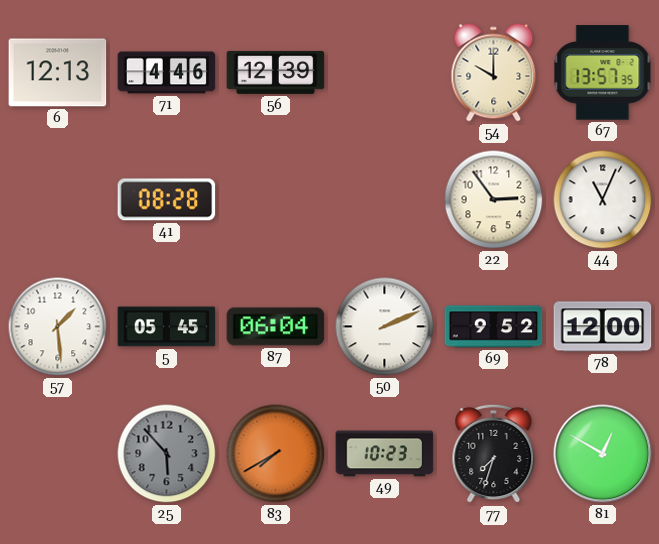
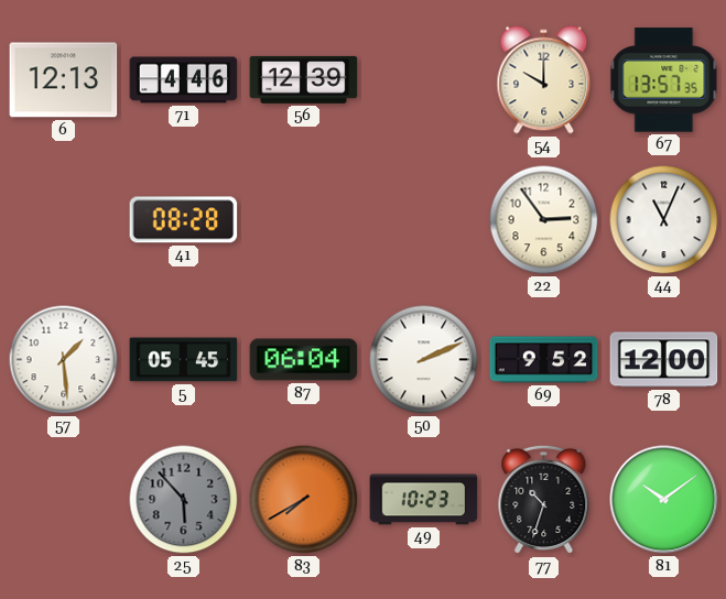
77: 7:33 -> 10:33
81: 12:50 -> 10:09
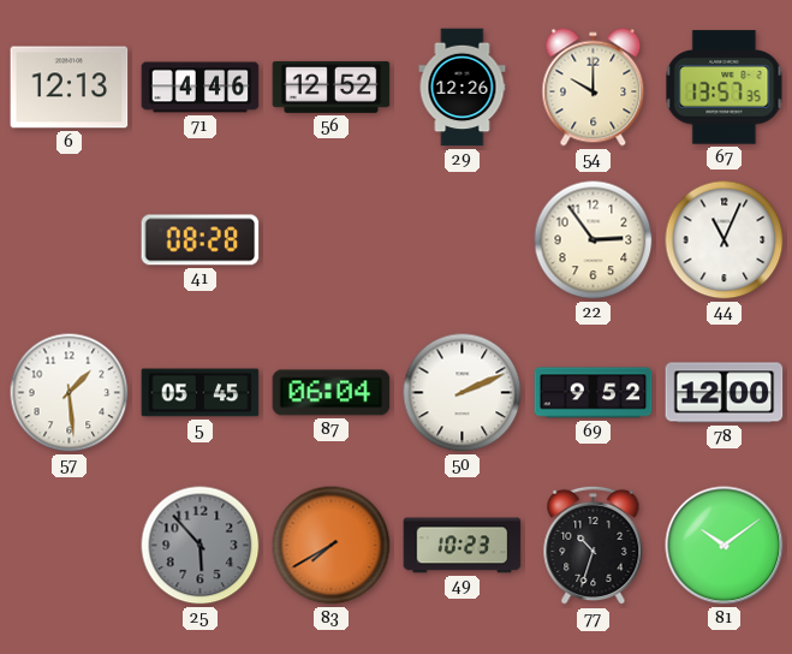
56: 12:39 -> 12:52
29: none -> 12:26
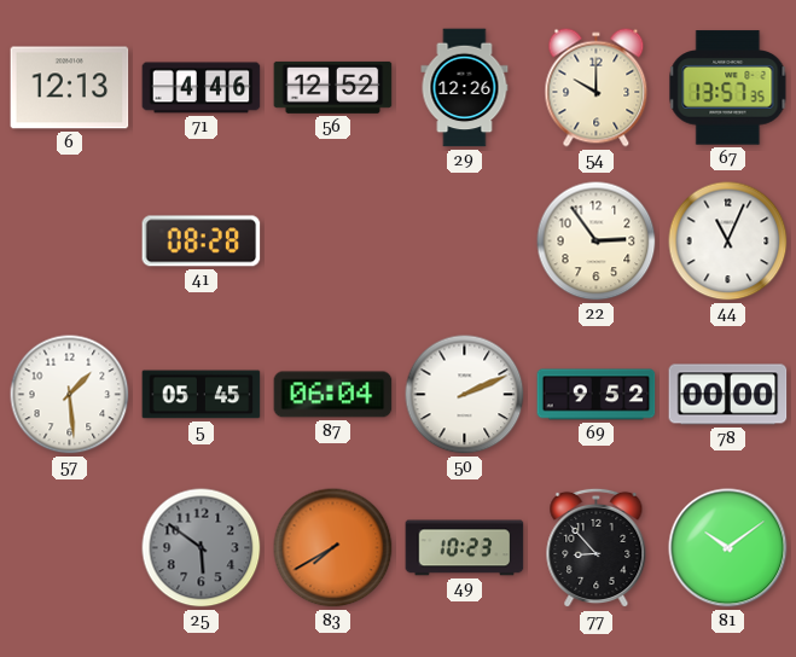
78: 12:00 -> 00:00
25: 5:53 -> 5:51
77: 10:33 -> 8:53
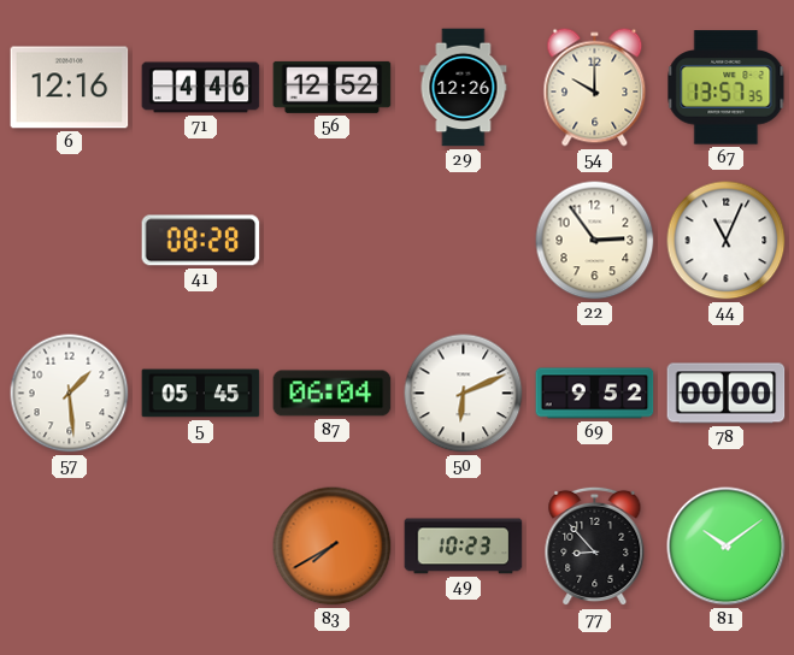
6: 12:13 -> 12:16
50: 2:11 -> 6:11
25: 5:51 -> none
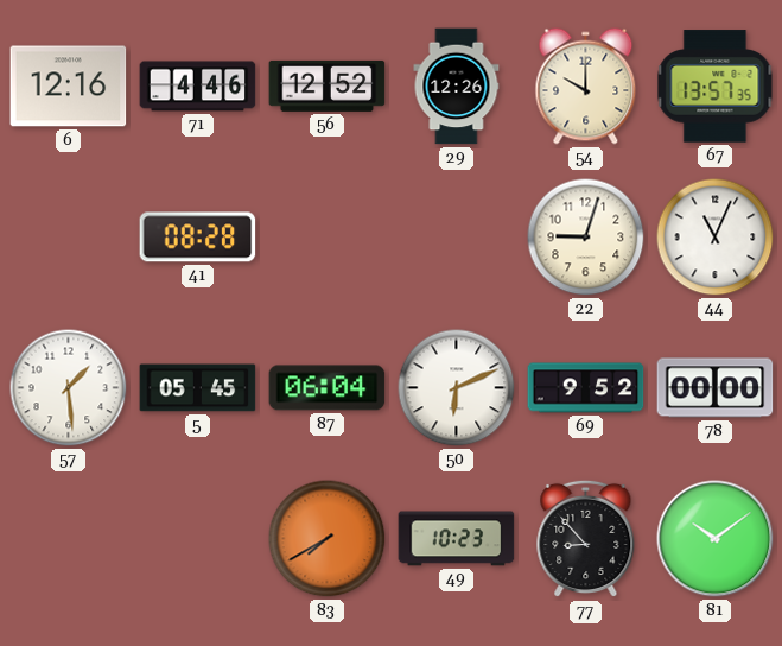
22: 2:54 -> 9:03
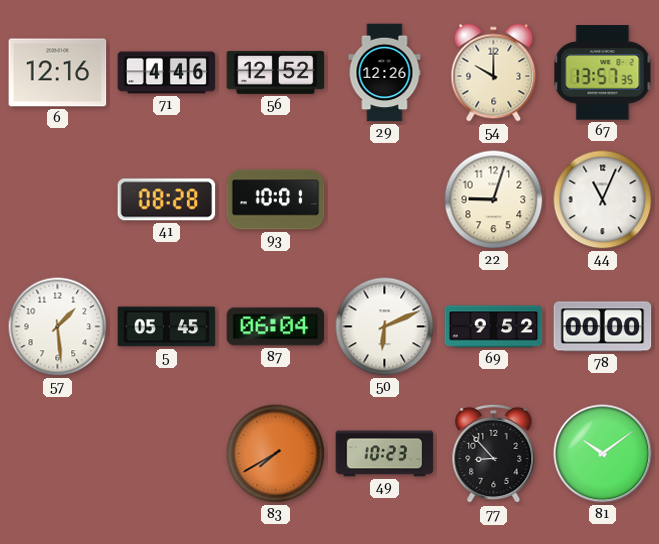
93: none -> 10:01
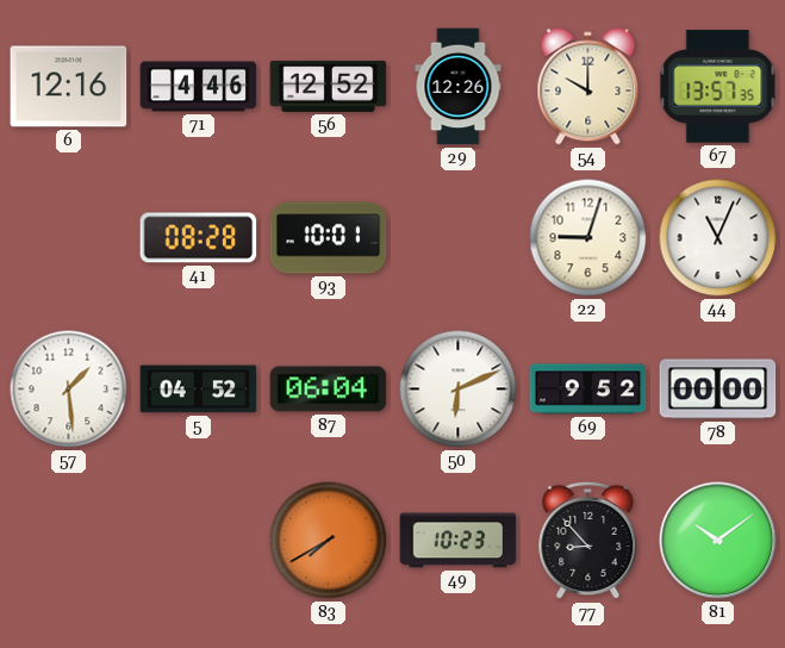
5: 05:45 -> 04:52
